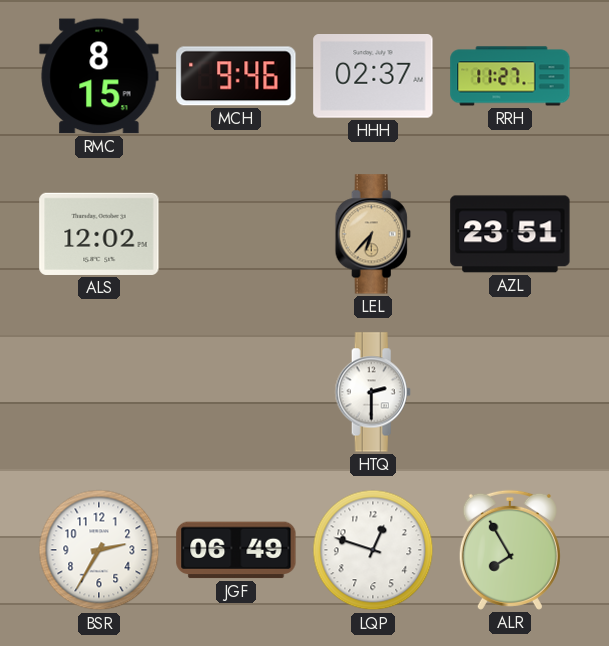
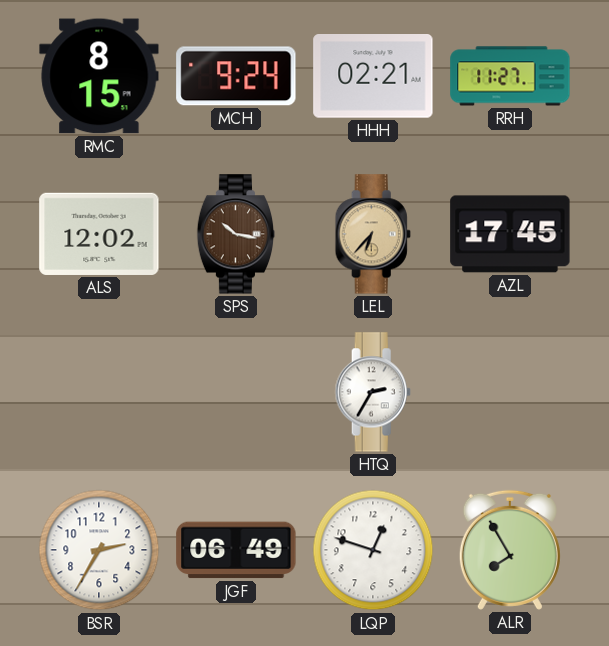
MCH: 9:46 -> 9:24
HHH: 02:37 -> 02:21
SPS: none -> 10:17
AZL: 23:51 -> 17:45
HTQ: 2:30 -> 2:35
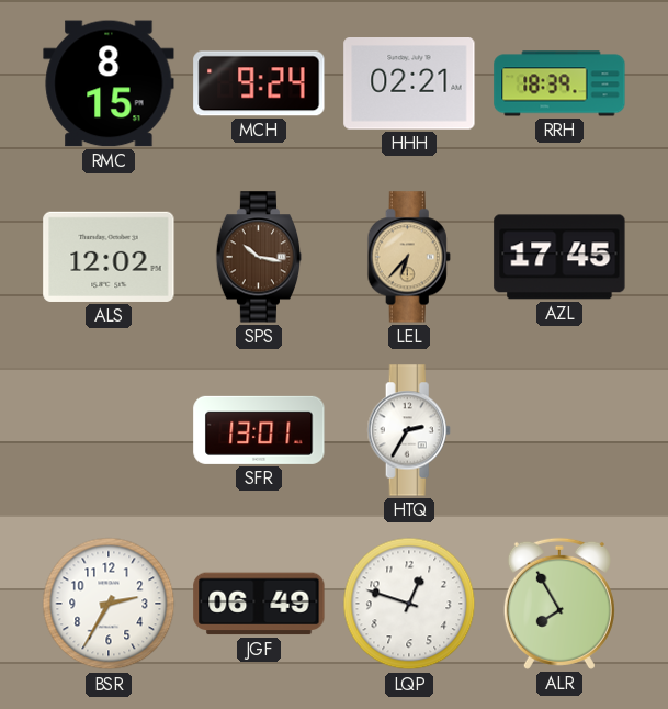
RRH: 11:27 -> 18:39
SFR: none -> 13:01
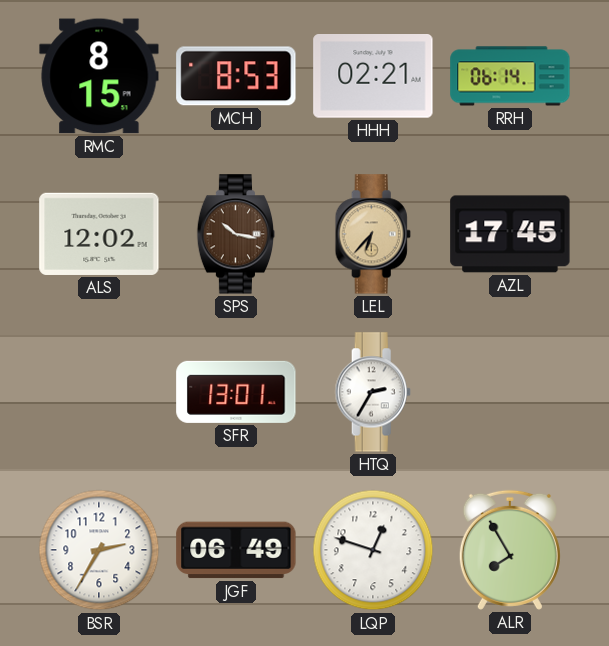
MCH: 9:24 -> 8:53
RRH: 18:39 -> 06:14
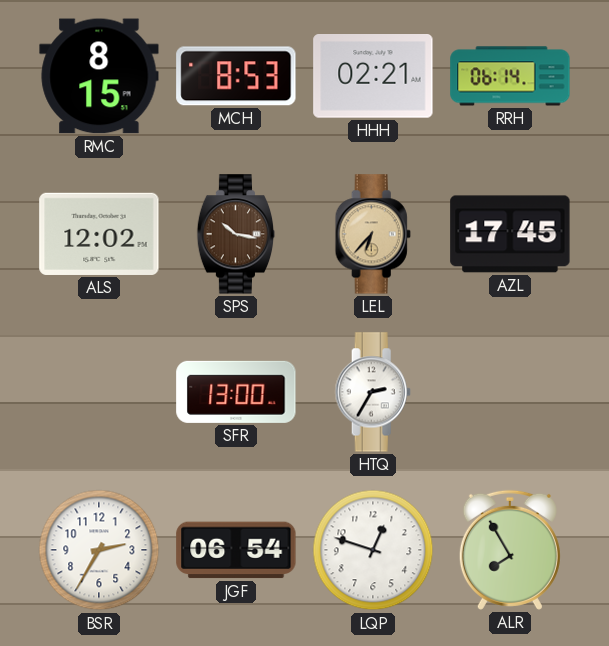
SFR: 13:01 -> 13:00
JGF: 06:49 -> 06:54
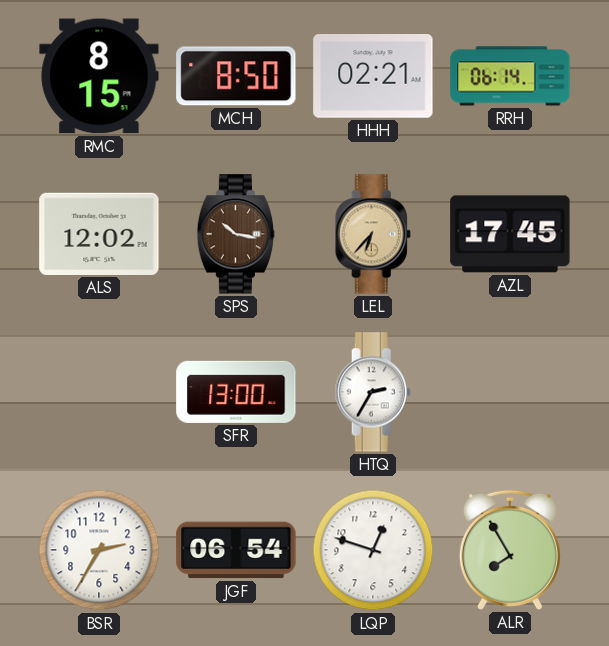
MCH: 8:53 -> 8:50
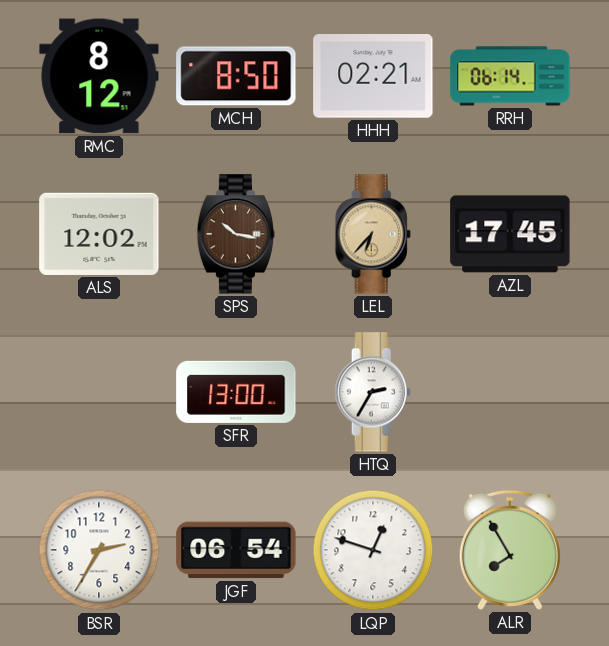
RMC: 8:15 -> 8:12
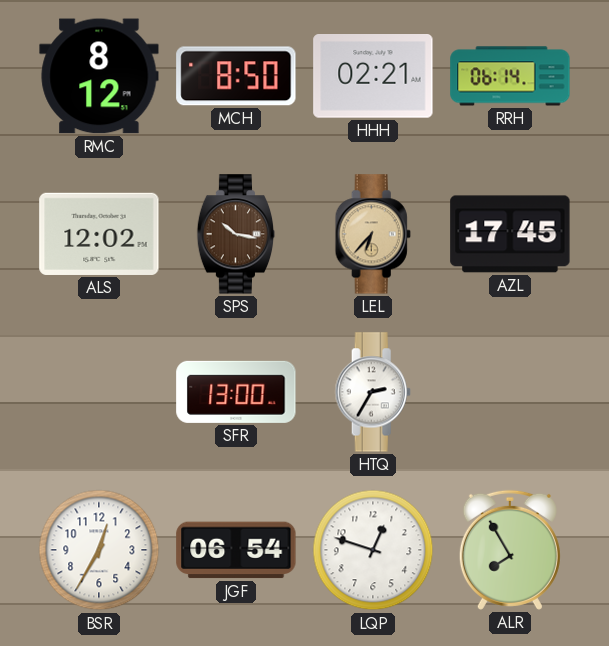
BSR: 2:35 -> 12:35
